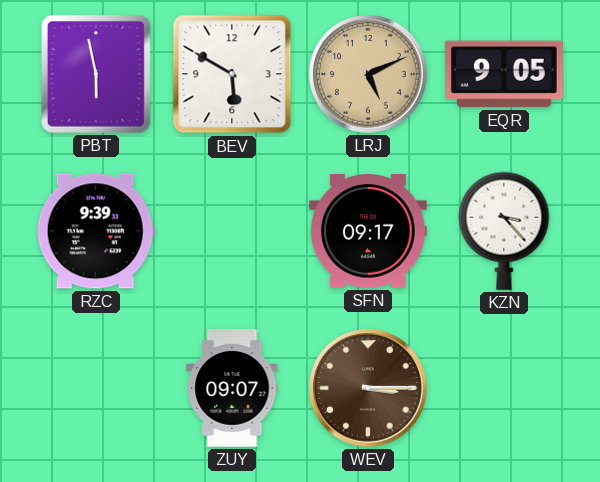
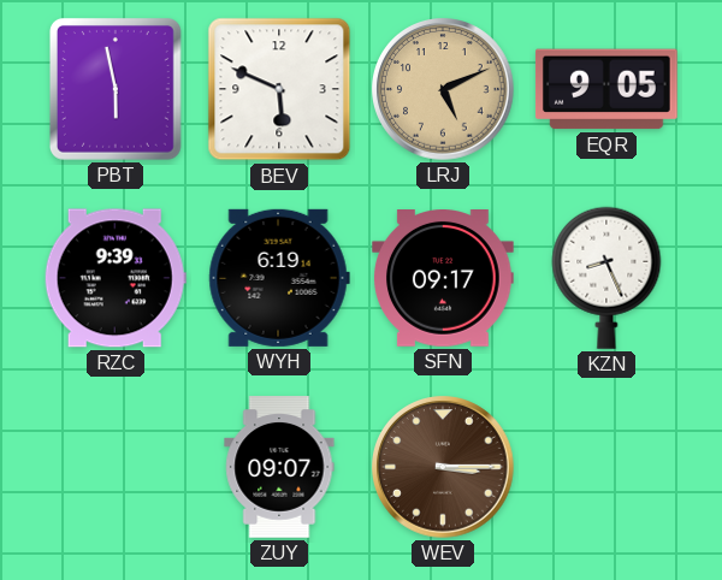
BEV: 5:50 -> 5:49
WYH: none -> 6:19
KZN: 3:23 -> 8:26
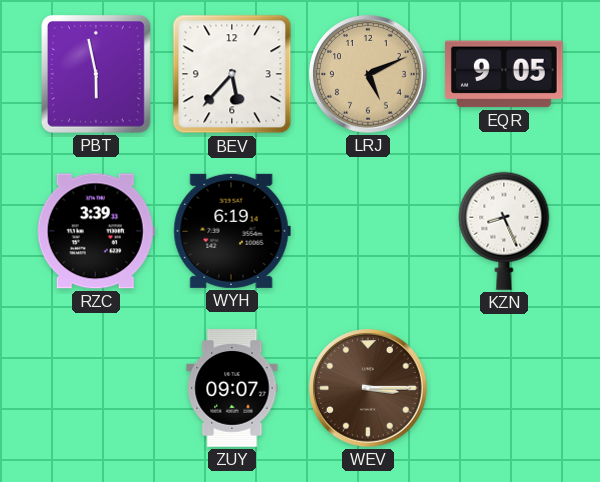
BEV: 5:49 -> 5:37
RZC: 9:39 -> 3:39
SFN: 09:17 -> none
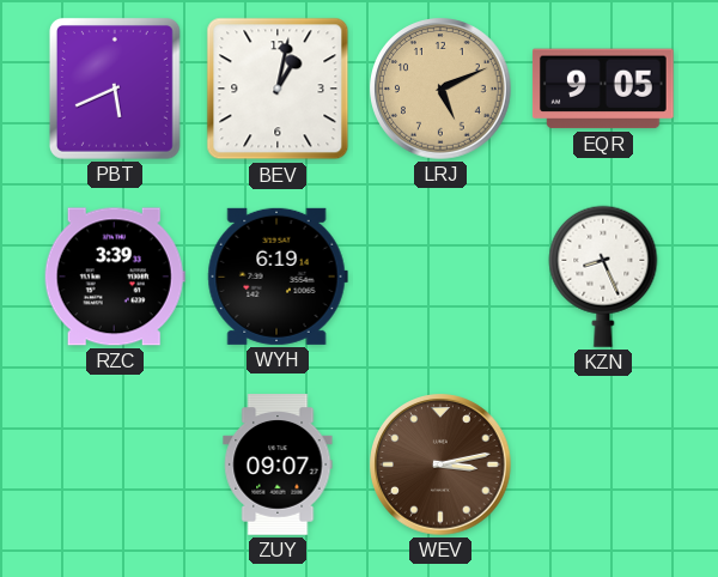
PBT: 5:58 -> 5:41
BEV: 5:37 -> 1:02
WEV: 3:15 -> 3:13
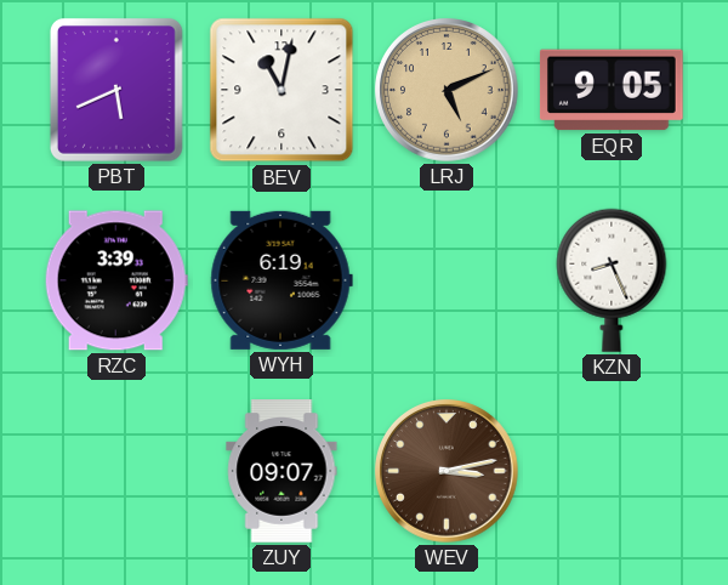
BEV: 1:02 -> 11:02
